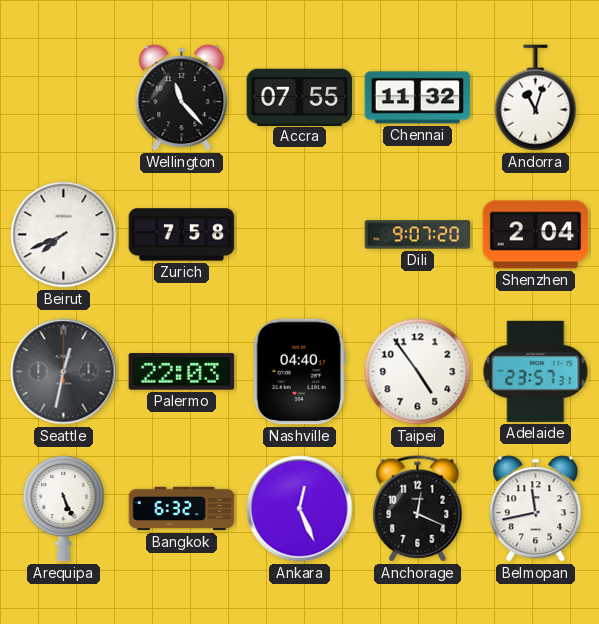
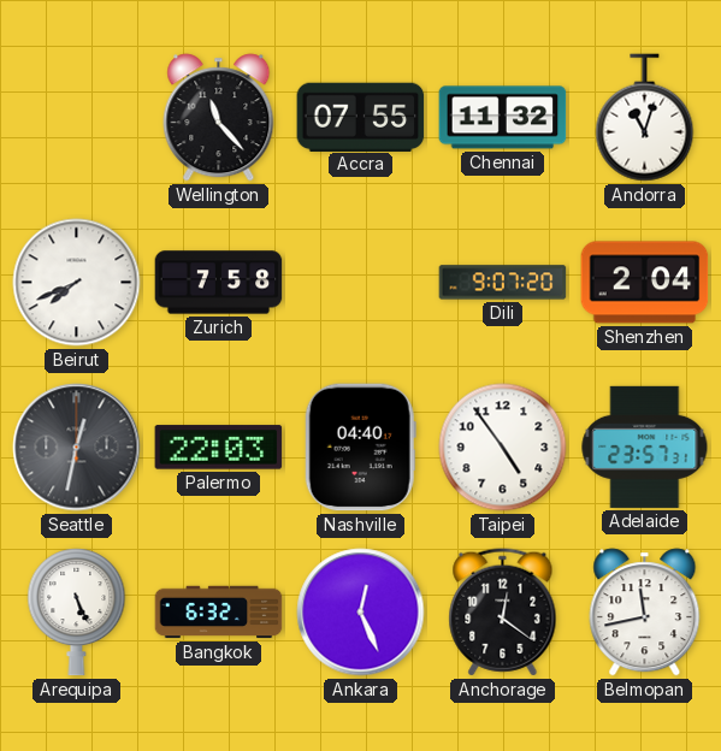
Anchorage: 12:19 -> 12:21
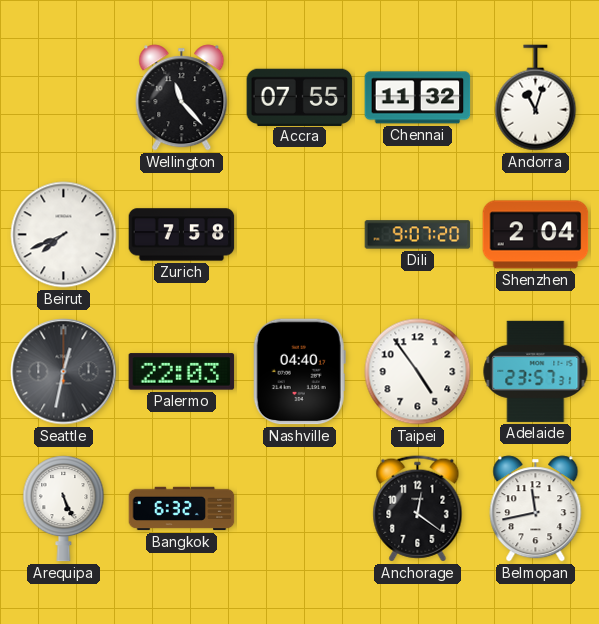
Ankara: 12:26 -> none
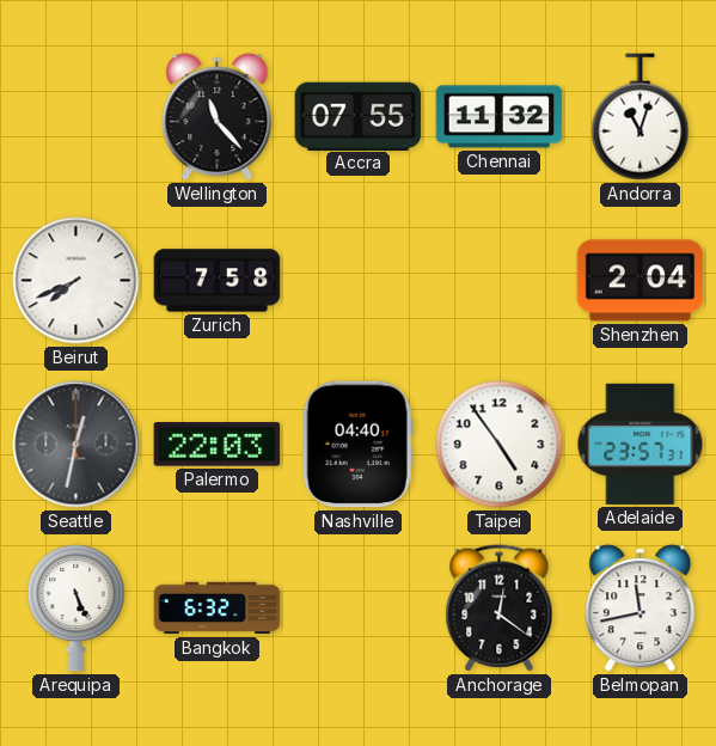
Dili: 9:07 -> none
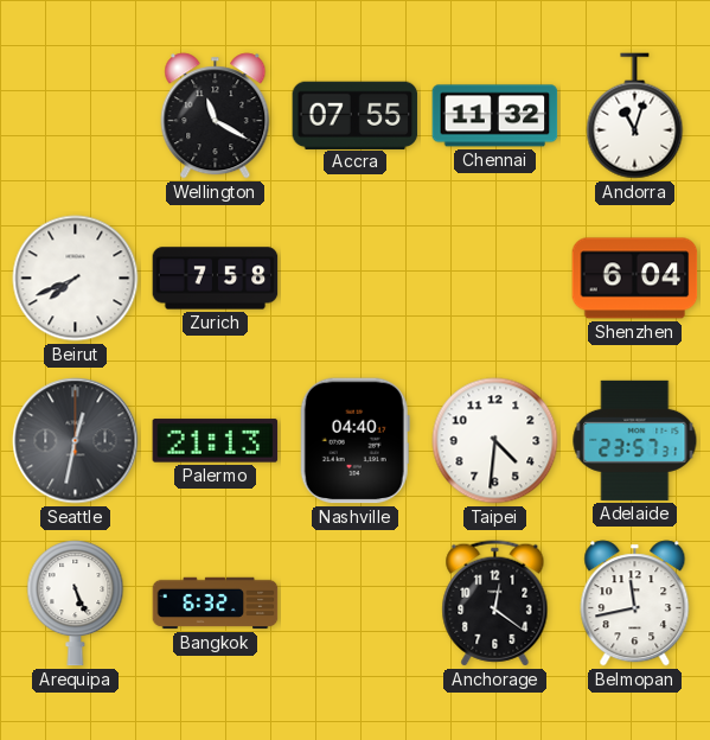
Wellington: 11:23 -> 11:20
Shenzhen: 2:04 -> 6:04
Palermo: 22:03 -> 21:13
Taipei: 4:54 -> 4:31
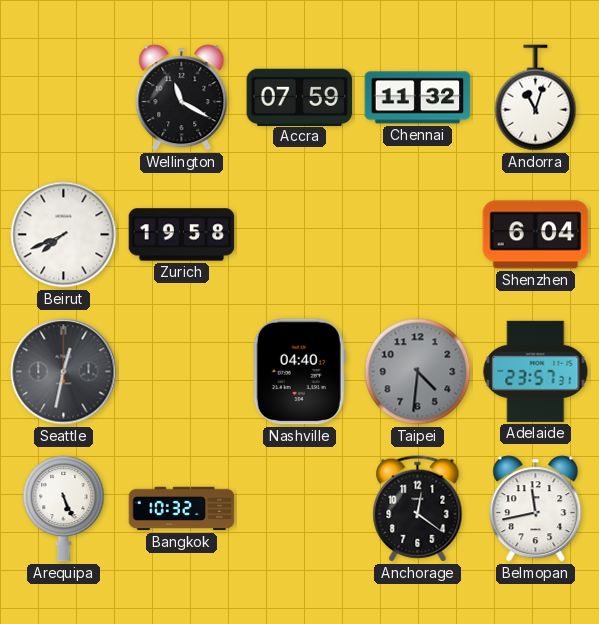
Accra: 07:55 -> 07:59
Zurich: 7:58 -> 19:58
Palermo: 21:13 -> none
Taipei dial: white -> grey
Bangkok: 6:32 -> 10:32
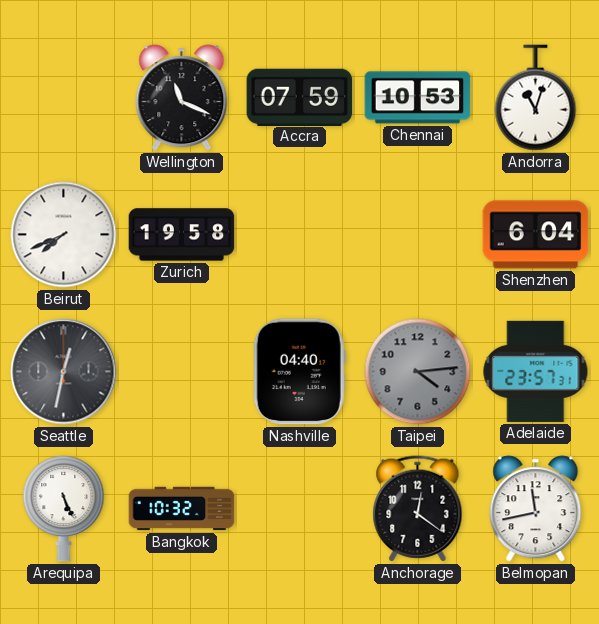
Wellington: 11:20 -> 11:19
Chennai: 11:32 -> 10:53
Taipei: 4:31 -> 4:14
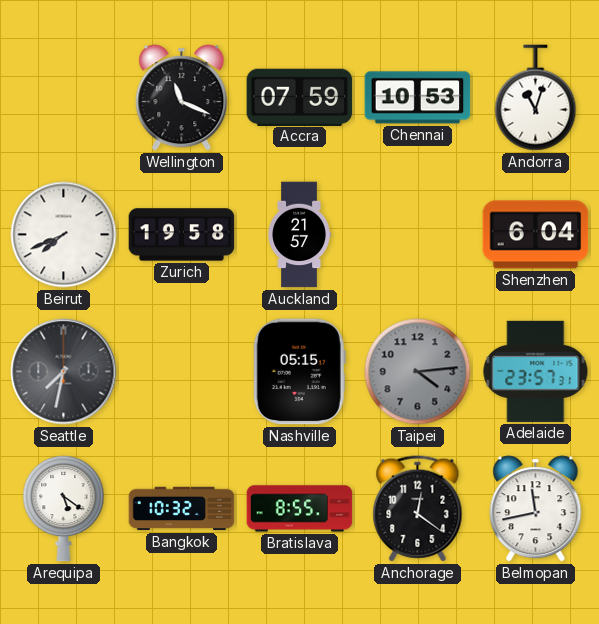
Auckland: none -> 21:57
Seattle: 12:32 -> 7:32
Nashville: 04:40 -> 05:15
Arequipa: 5:26 -> 5:21
Bratislava: none -> 8:55
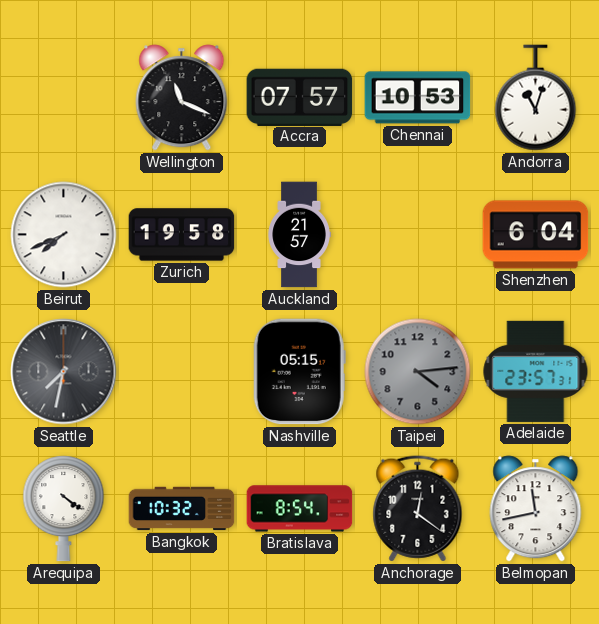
Accra: 07:59 -> 07:57
Arequipa: 5:21 -> 4:21
Bratislava: 8:55 -> 8:54
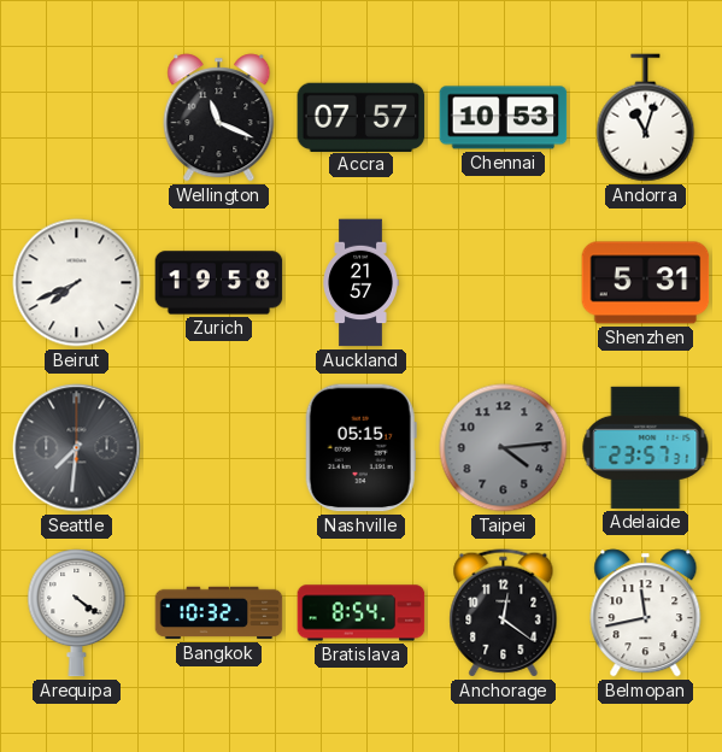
Shenzhen: 6:04 -> 5:31
Seattle: 7:32 -> 7:31
